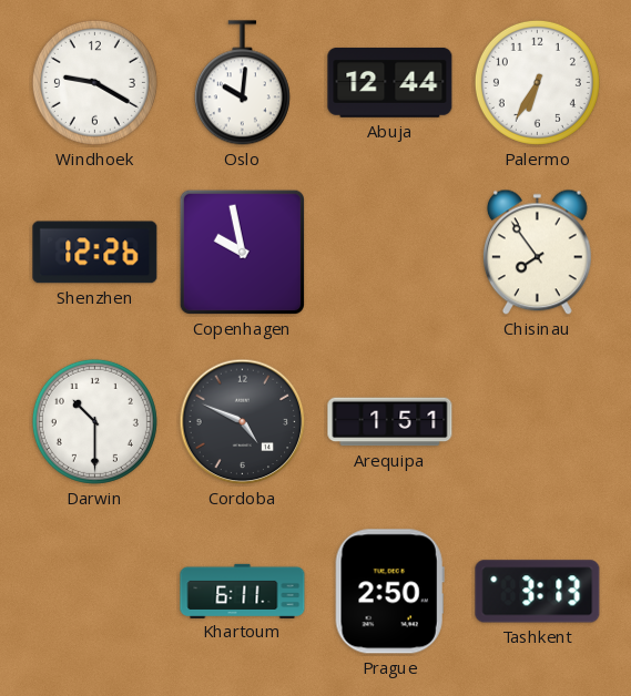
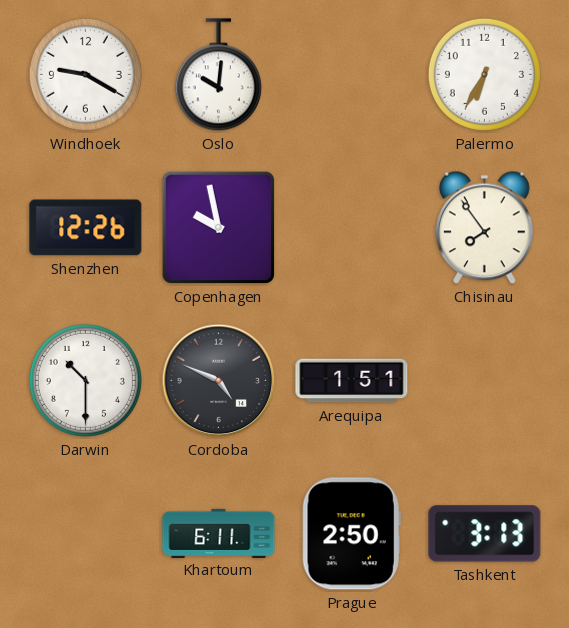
Abuja: 12:44 -> none
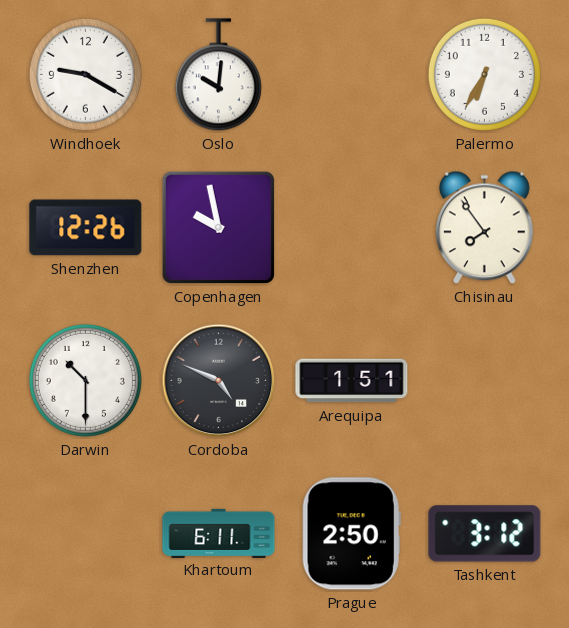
Tashkent: 3:13 -> 3:12
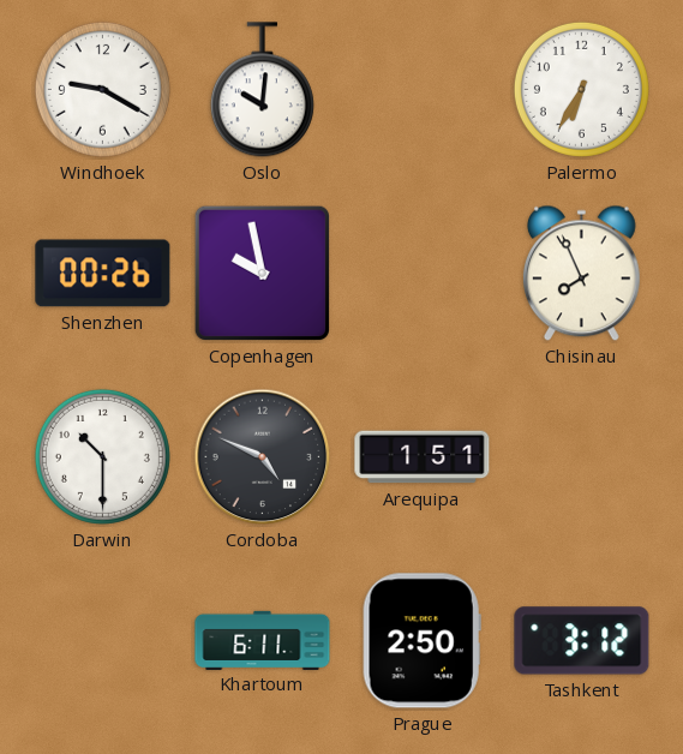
Shenzhen: 12:26 -> 00:26
Chisinau: 7:54 -> 7:56
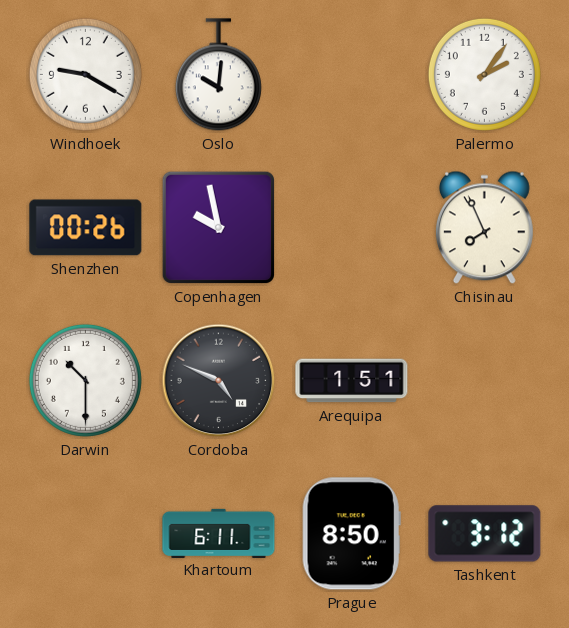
Palermo: 6:35 -> 2:06
Prague: 2:50 -> 8:50
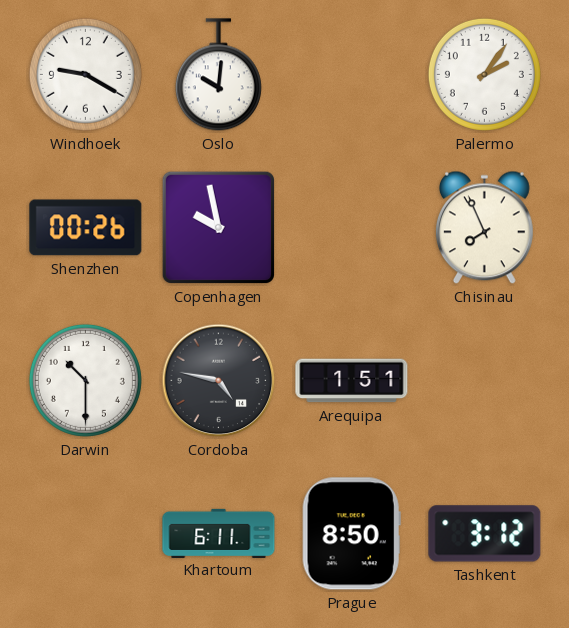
Cordoba: 4:49 -> 4:47
